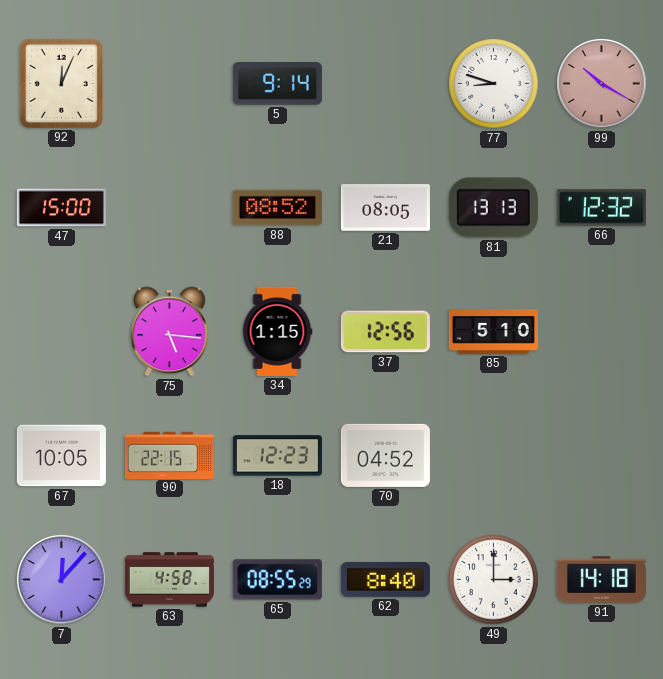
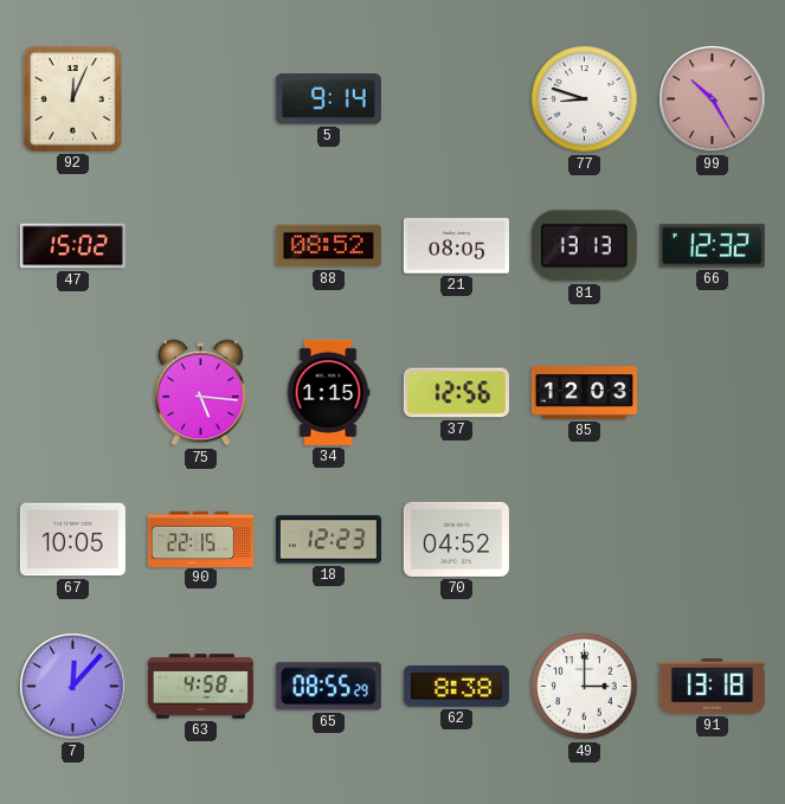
99: 10:20 -> 10:25
47: 15:00 -> 15:02
85: 5:10 -> 12:03
62: 8:40 -> 8:38
91: 14:18 -> 13:18
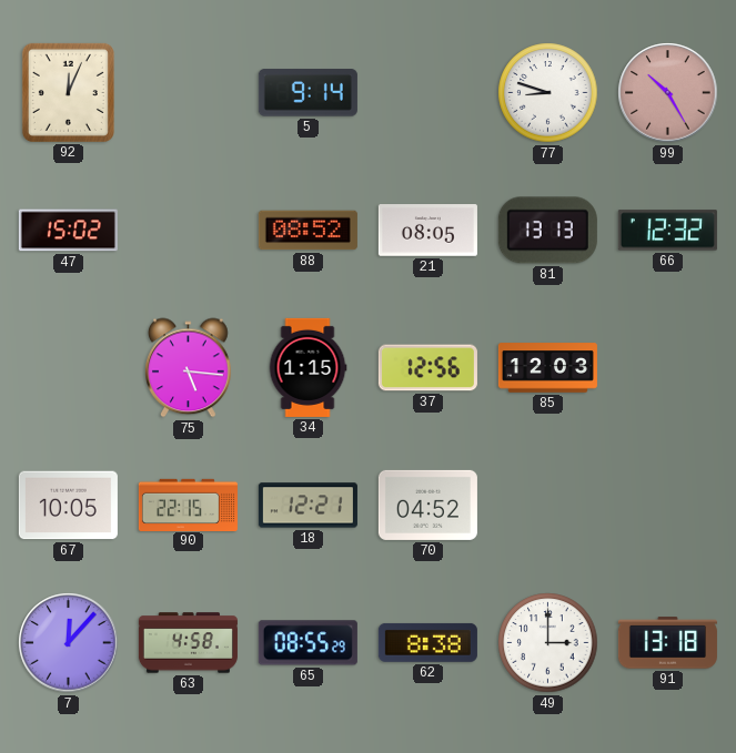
18: 12:23 -> 12:21
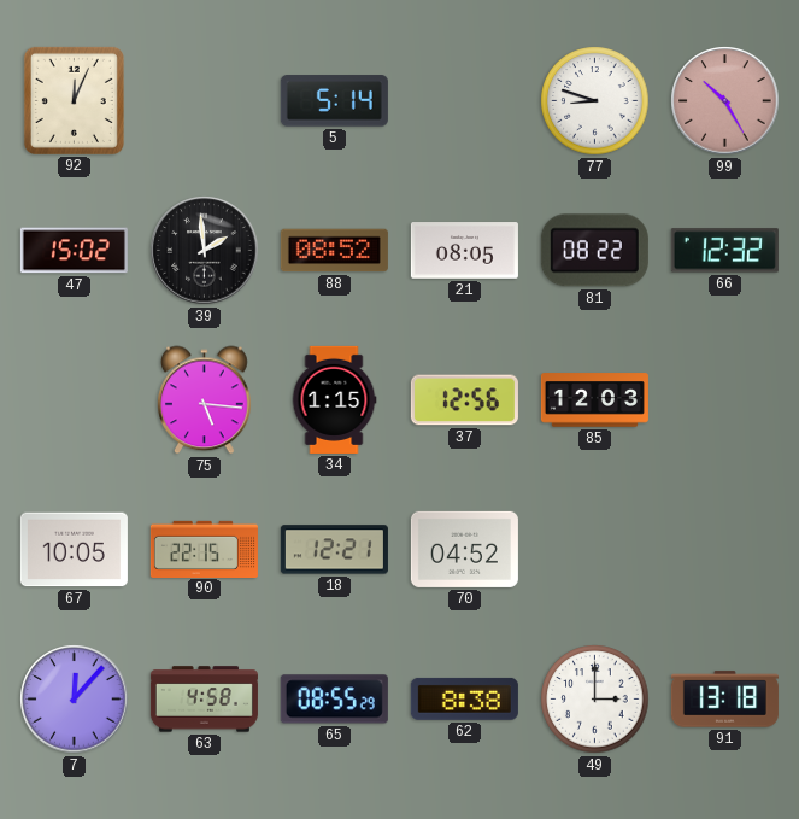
5: 9:14 -> 5:14
39: none -> 1:59
81: 13:13 -> 08:22
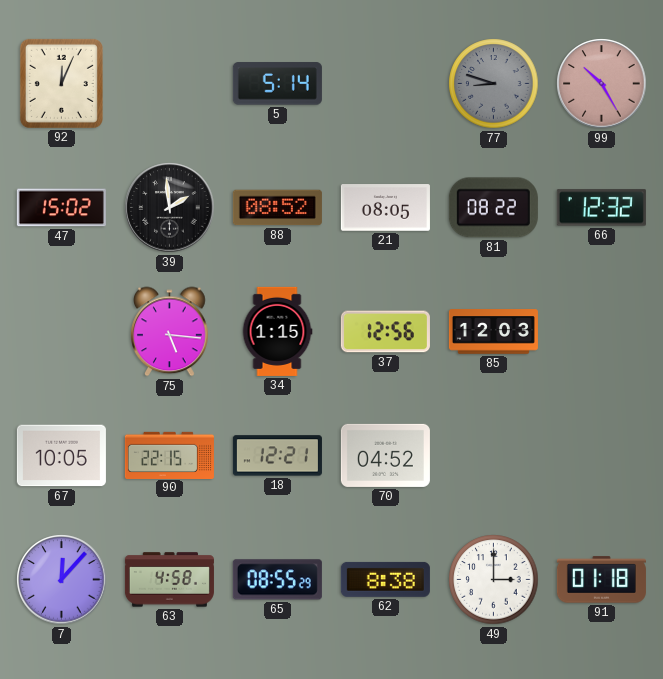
77 dial: white -> grey
91: 13:18 -> 01:18
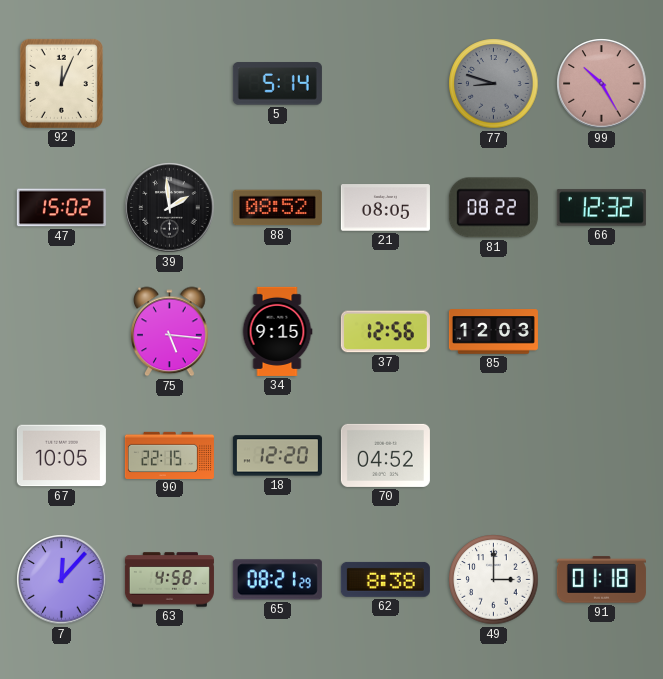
34: 1:15 -> 9:15
18: 12:21 -> 12:20
65: 08:55 -> 08:21
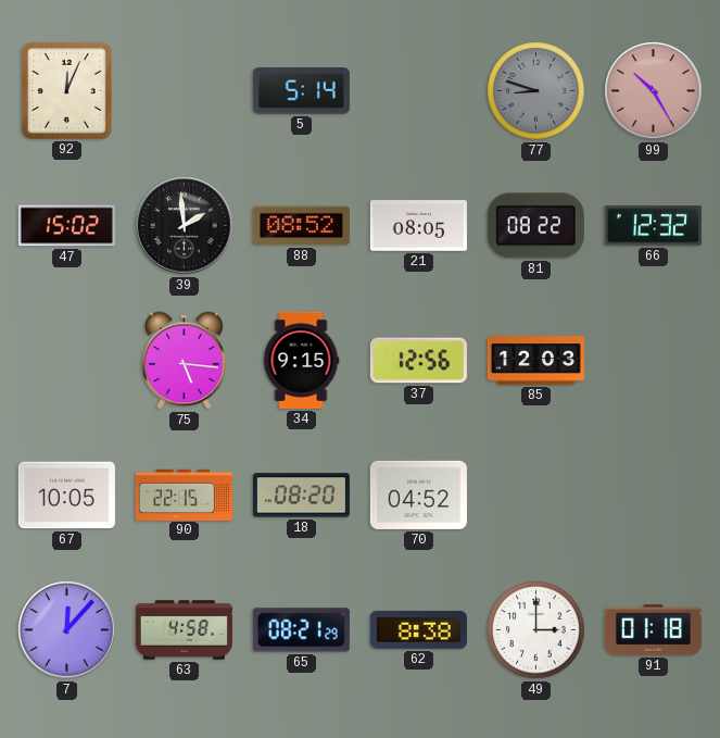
18: 12:20 -> 08:20
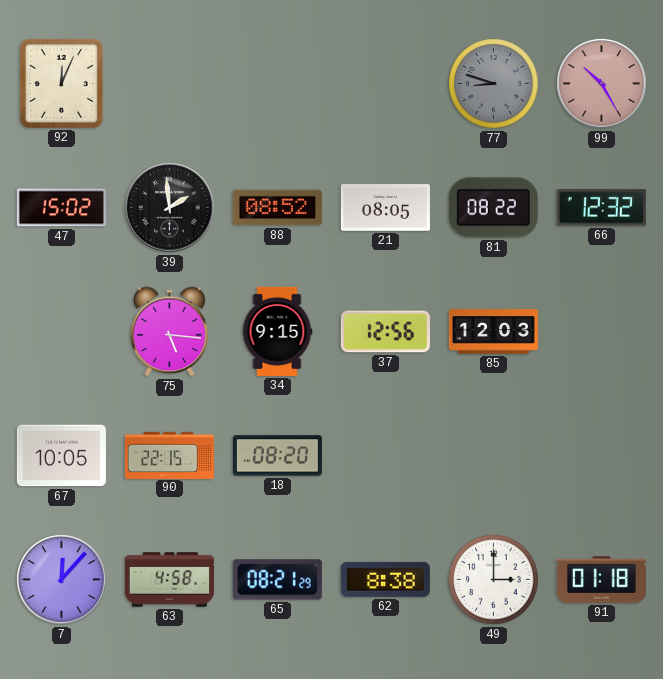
5: 5:14 -> none
70: 04:52 -> none
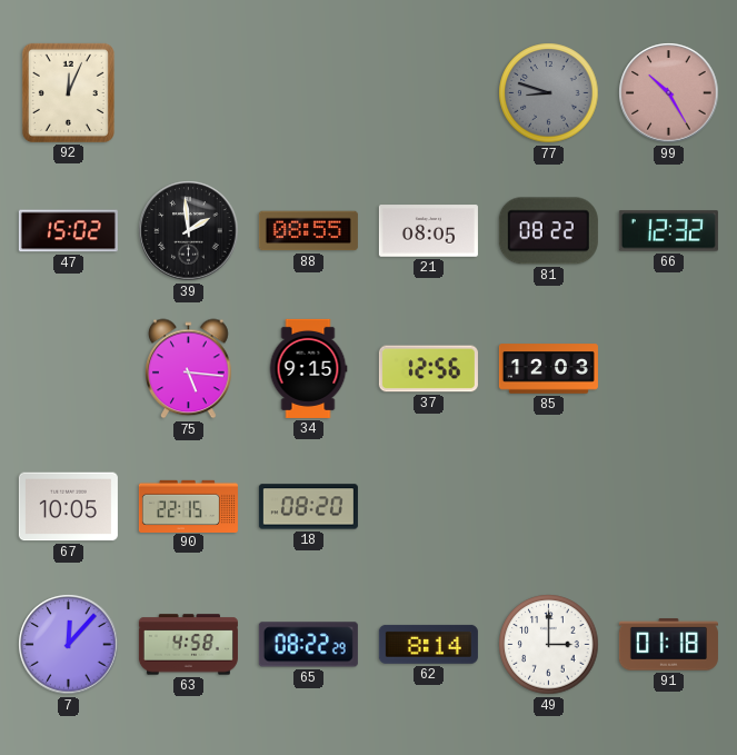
88: 08:52 -> 08:55
65: 08:21 -> 08:22
62: 8:38 -> 8:14
